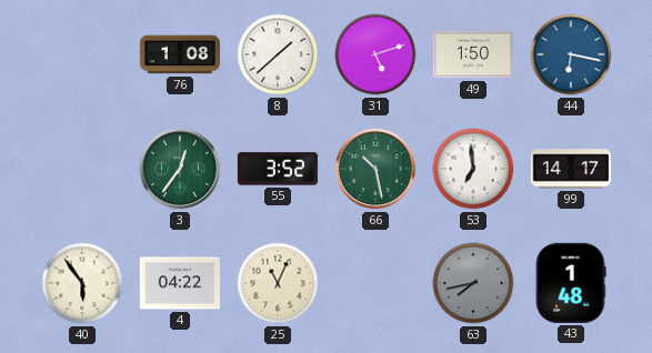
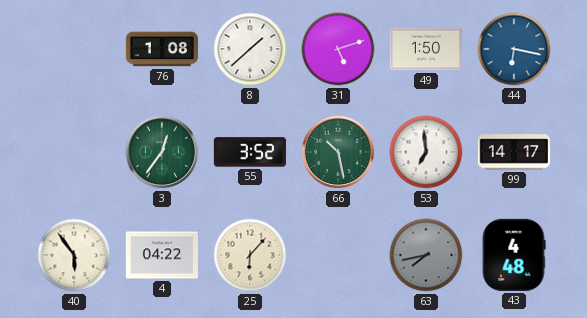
25: 11:04 -> 6:07
43: 1:48 -> 4:48
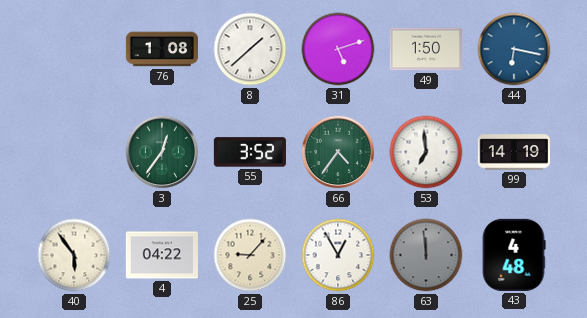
66: 10:28 -> 4:36
99: 14:17 -> 14:19
25: 6:07 -> 9:07
86: none -> 12:55
63: 7:43 -> 11:59
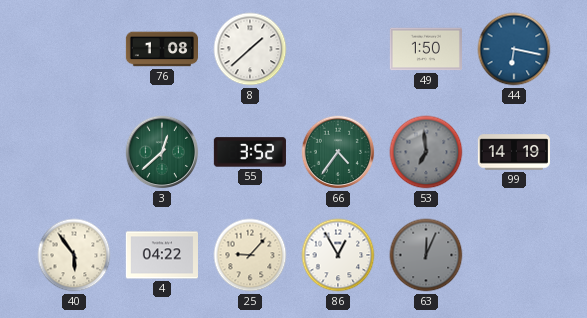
31: 5:12 -> none
3: 12:36 -> 12:38
53 dial: white -> grey
63: 11:59 -> 12:04
43: 4:48 -> none
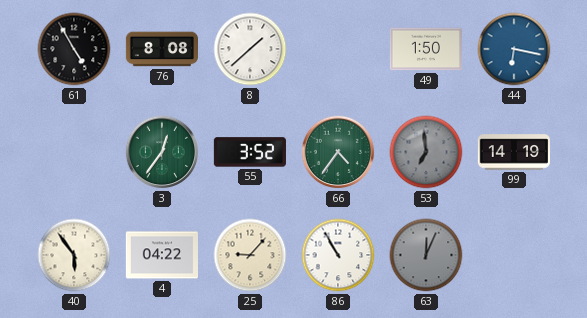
61: none -> 4:55
76: 1:08 -> 8:08
3: 12:38 -> 12:36
86: 12:55 -> 10:55
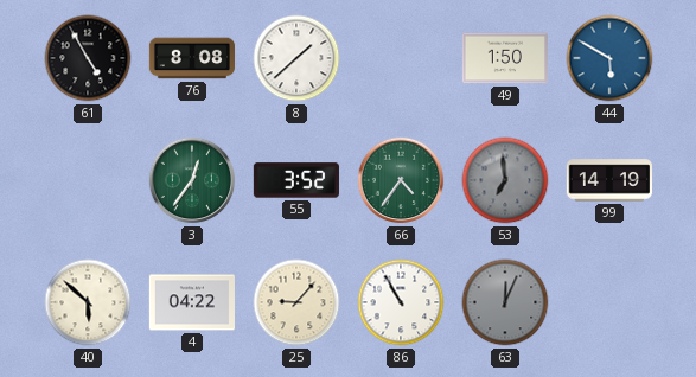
44: 6:17 -> 5:50
40: 5:54 -> 5:52
